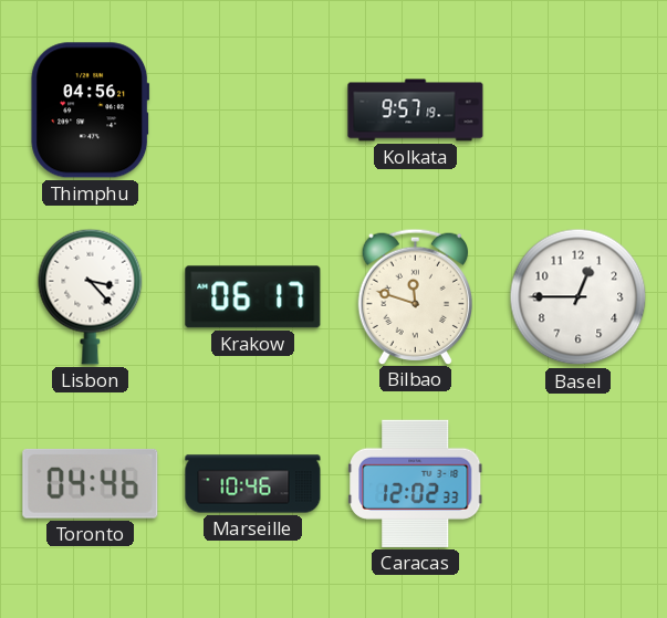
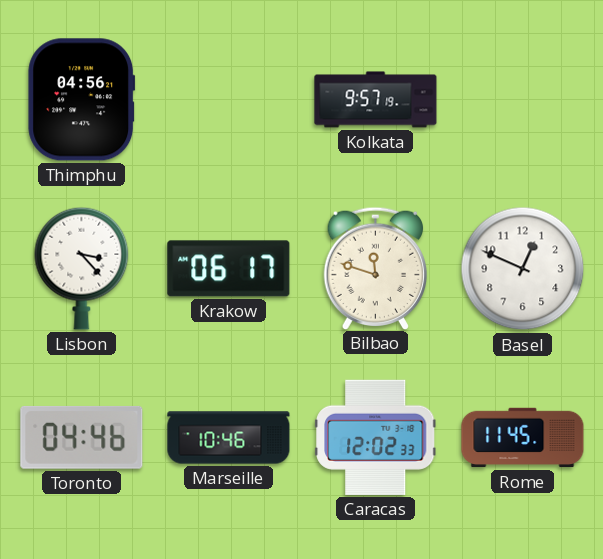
Basel: 12:45 -> 12:49
Rome: none -> 11:45
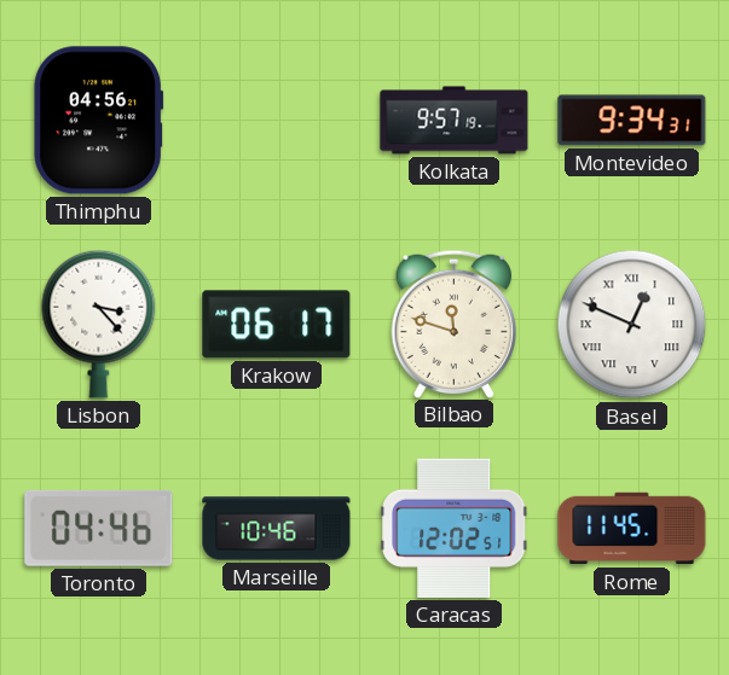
Montevideo: none -> 9:34
Basel numerals: Arabic -> Roman
Caracas: 12:02:33 -> 12:02:51
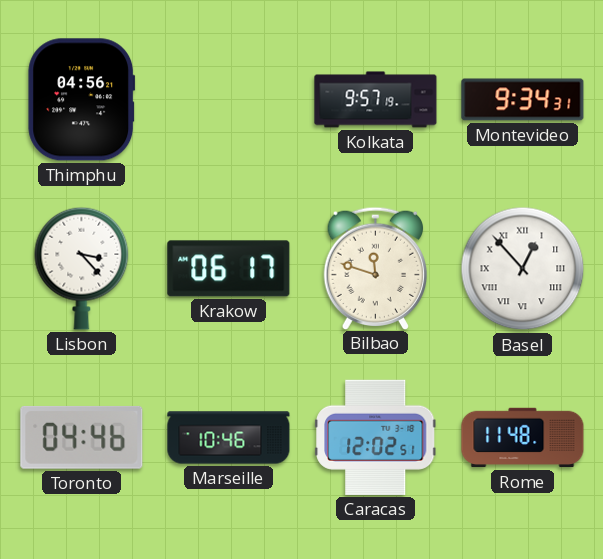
Basel: 12:49 -> 12:53
Rome: 11:45 -> 11:48
